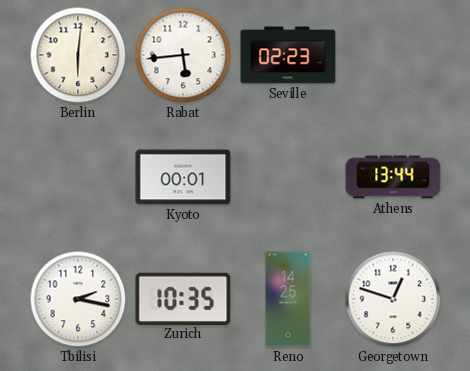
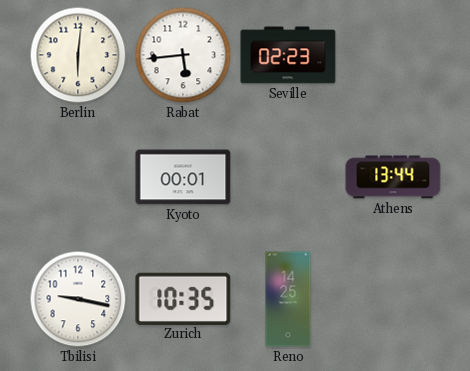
Tbilisi: 2:17 -> 9:17
Georgetown: 12:48 -> none
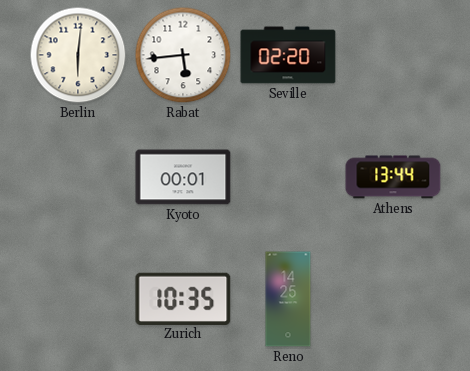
Seville: 02:23 -> 02:20
Tbilisi: 9:17 -> none
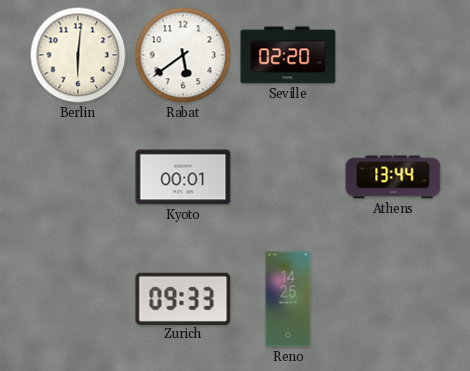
Rabat: 5:44 -> 5:39
Zurich: 10:35 -> 09:33
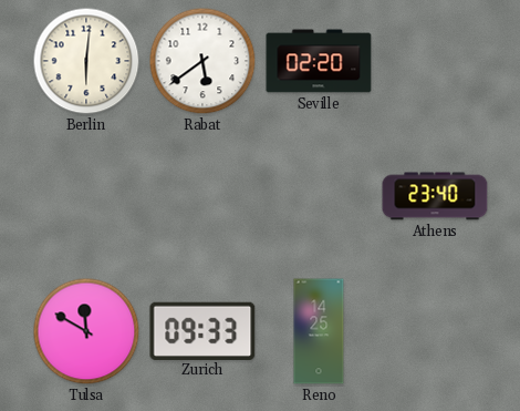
Kyoto: 00:01 -> none
Athens: 13:44 -> 23:40
Tulsa: none -> 11:50
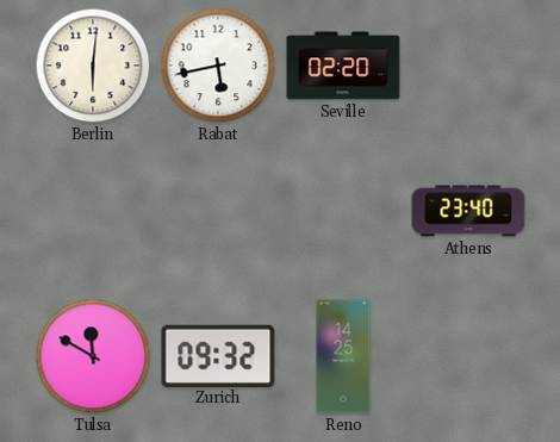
Rabat: 5:39 -> 5:43
Zurich: 09:33 -> 09:32
